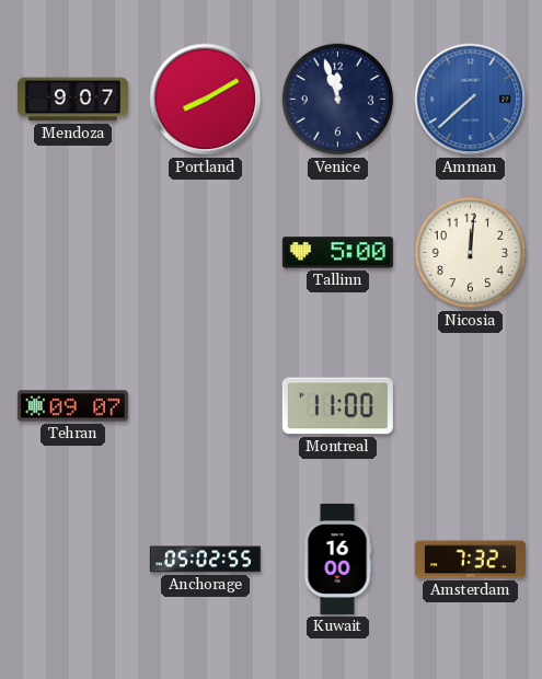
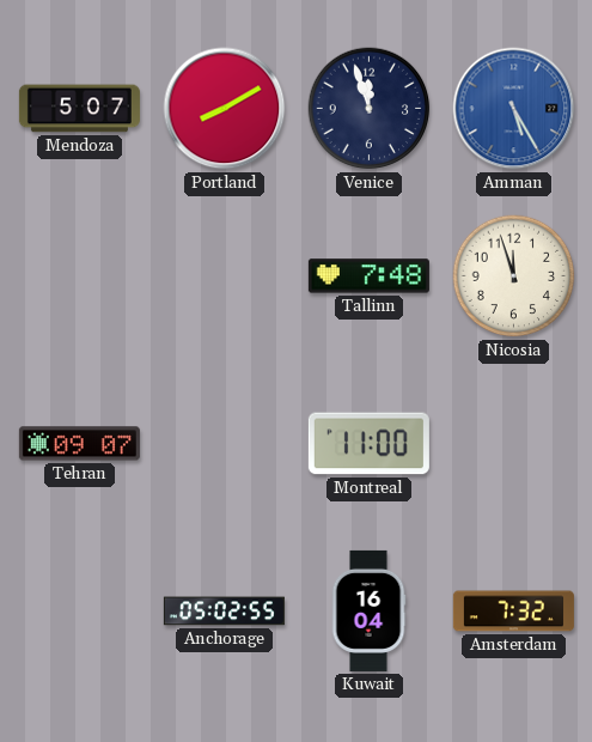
Mendoza: 9:07 -> 5:07
Amman: 7:38 -> 5:25
Tallinn: 5:00 -> 7:48
Nicosia: 12:01 -> 11:57
Kuwait: 16:00 -> 16:04
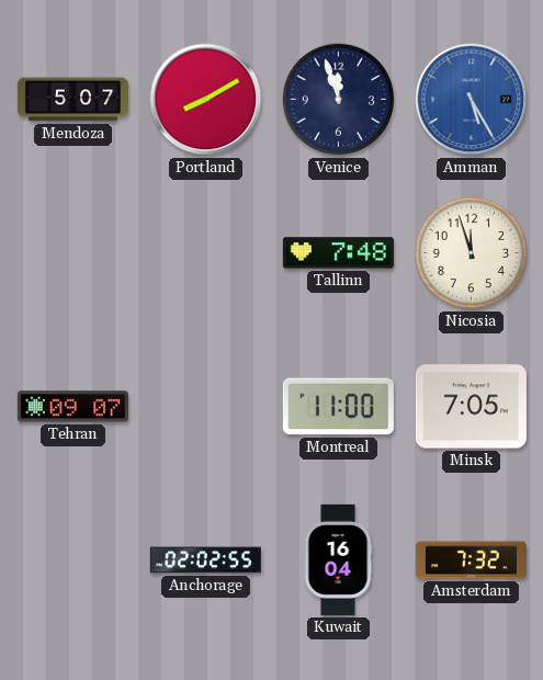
Minsk: none -> 7:05
Anchorage: 05:02 -> 02:02
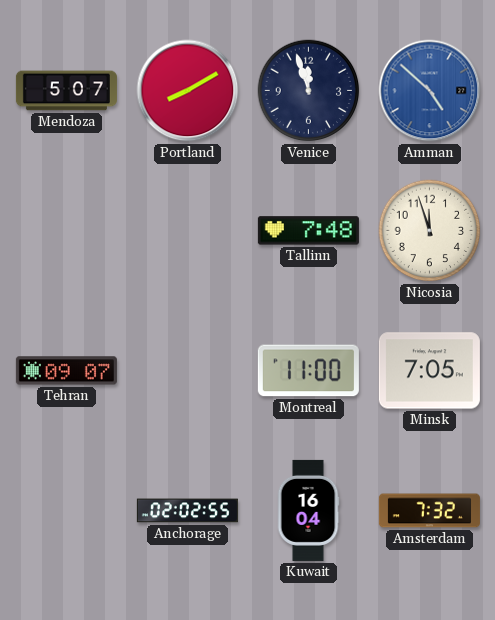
Amman: 5:25 -> 4:52
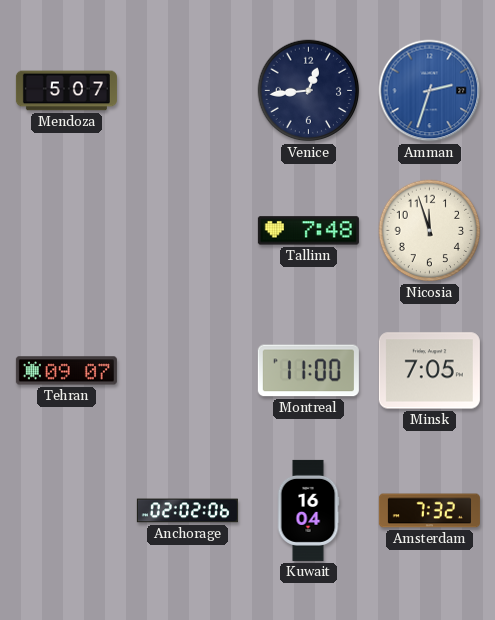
Portland: 8:10 -> none
Venice: 11:57 -> 12:44
Amman: 4:52 -> 2:33
Anchorage: 02:02:55 -> 02:02:06
